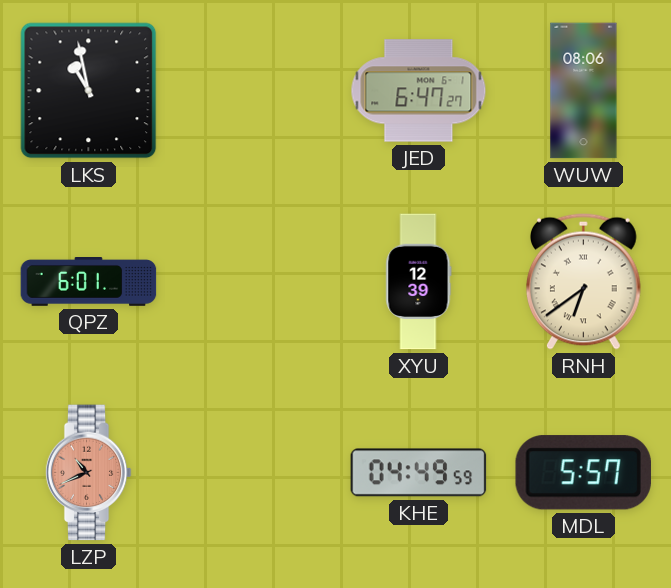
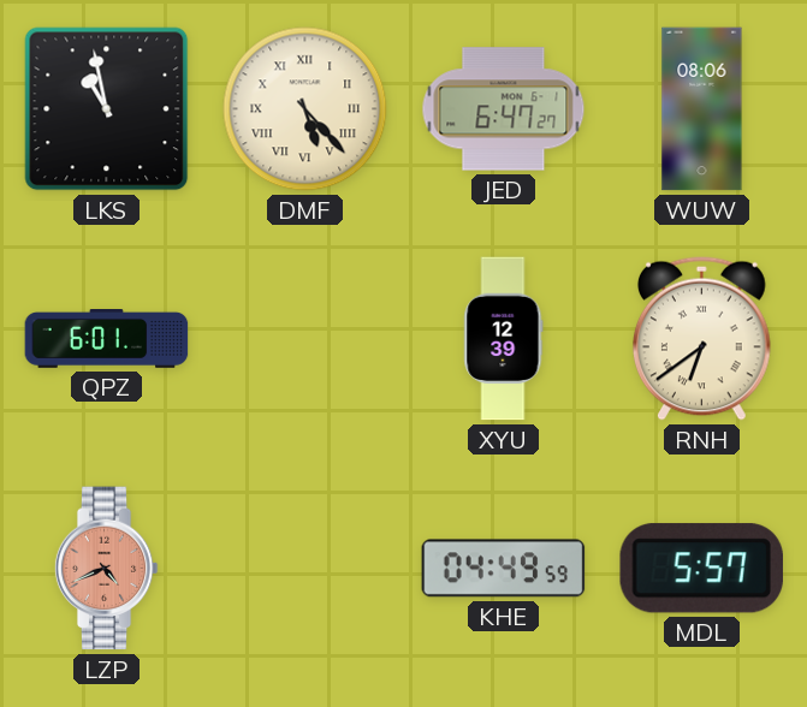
DMF: none -> 5:23
LZP: 10:41 -> 4:41
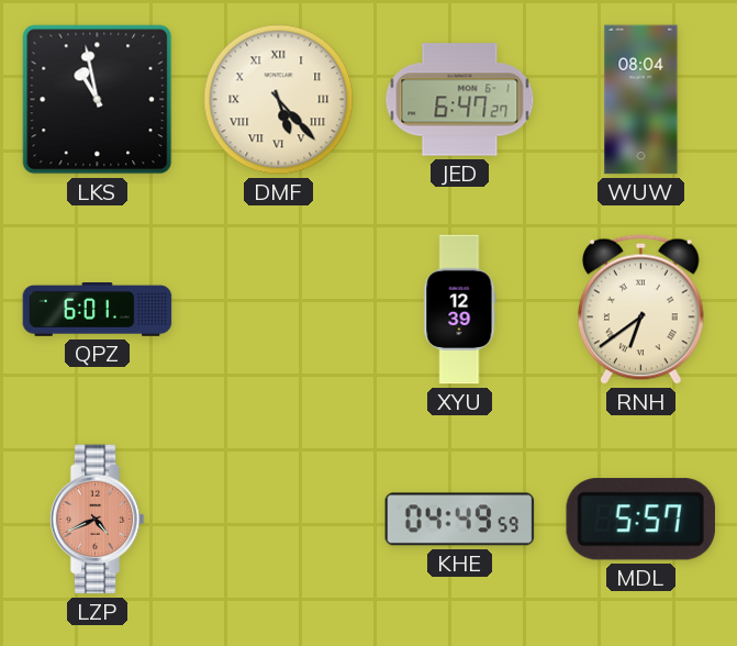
WUW: 08:06 -> 08:04
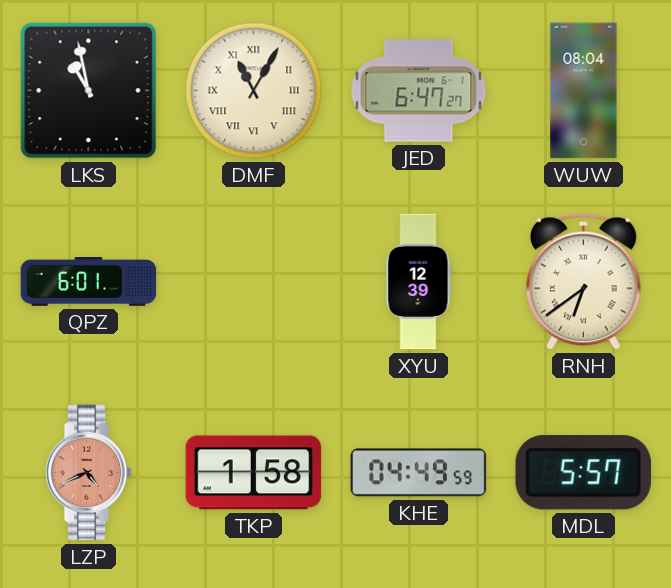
DMF: 5:23 -> 11:05
TKP: none -> 1:58
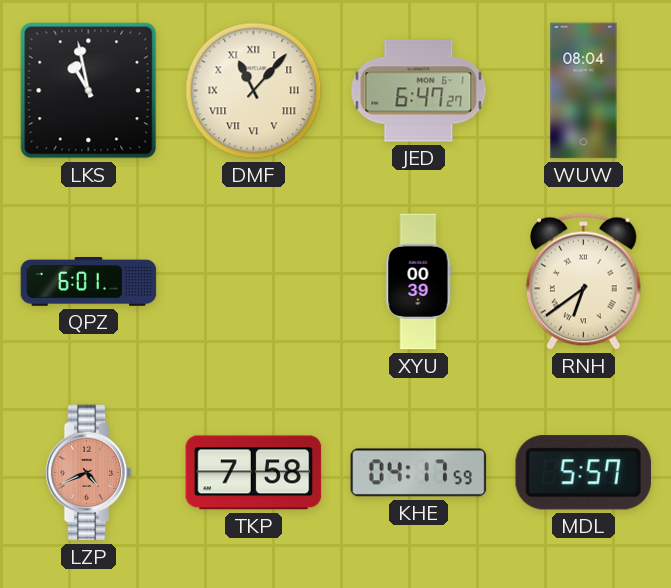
DMF: 11:05 -> 11:07
XYU: 12:39 -> 00:39
TKP: 1:58 -> 7:58
KHE: 04:49 -> 04:17
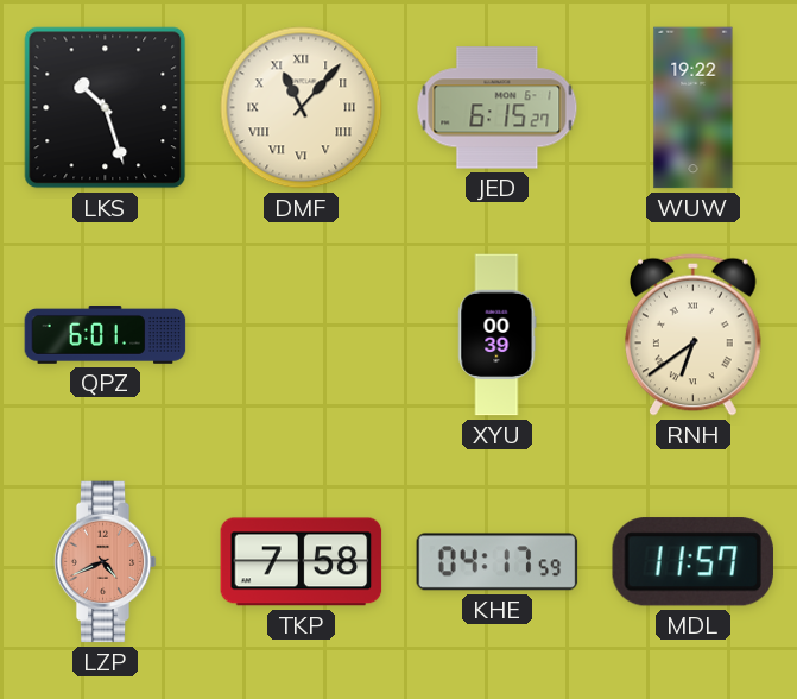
LKS: 10:58 -> 10:27
JED: 6:47 -> 6:15
WUW: 08:04 -> 19:22
MDL: 5:57 -> 11:57
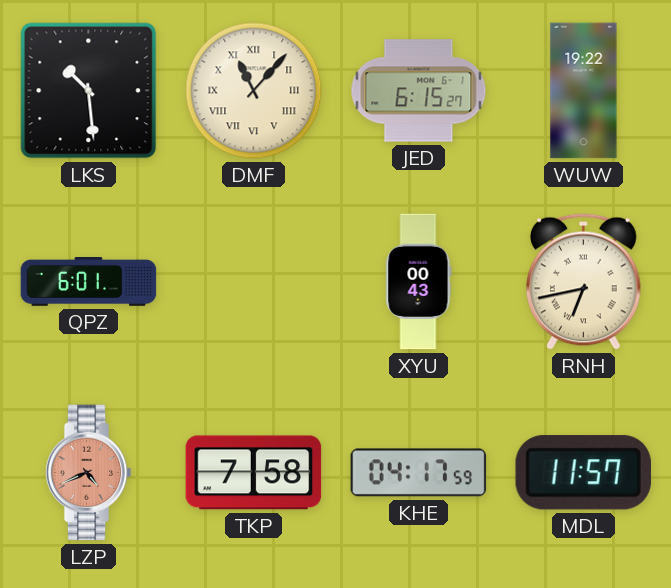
LKS: 10:27 -> 10:29
XYU: 00:39 -> 00:43
RNH: 6:39 -> 6:43
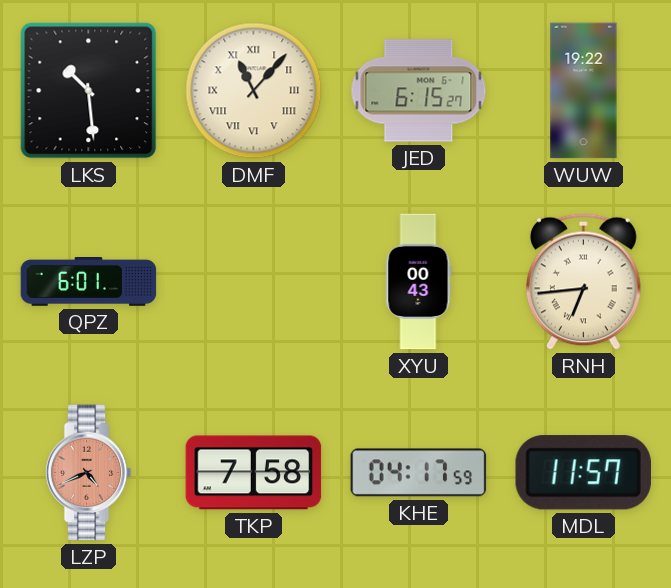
RNH: 6:43 -> 6:44
